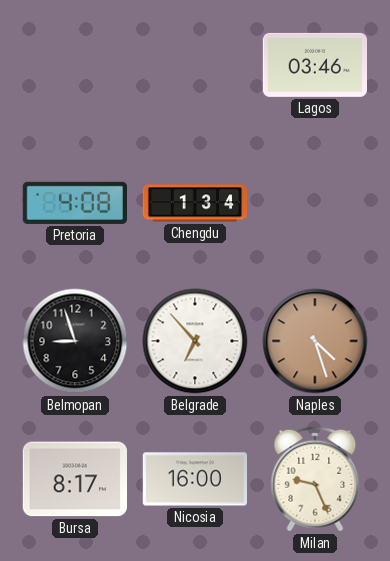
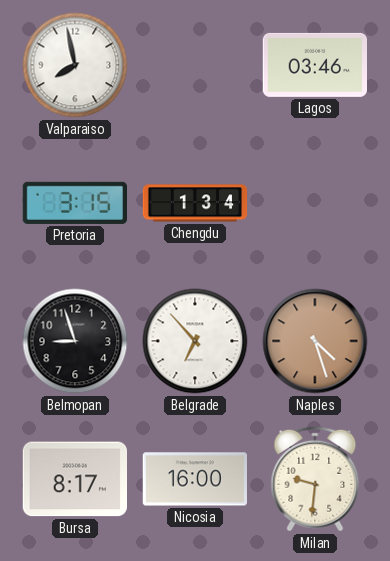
Valparaiso: none -> 7:58
Pretoria: 4:08 -> 3:15
Milan: 9:26 -> 9:31
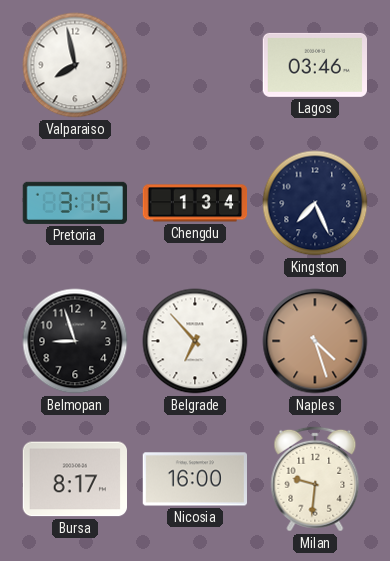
Kingston: none -> 7:26
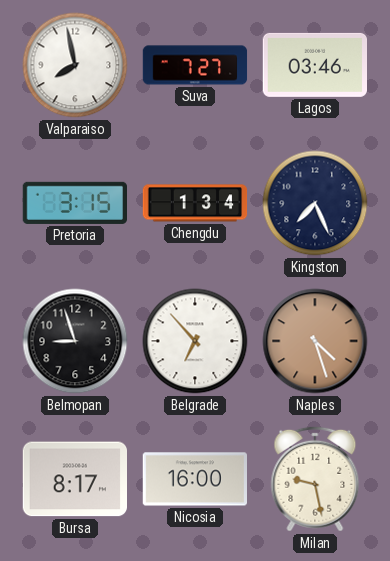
Suva: none -> 7:27
Milan: 9:31 -> 9:28
